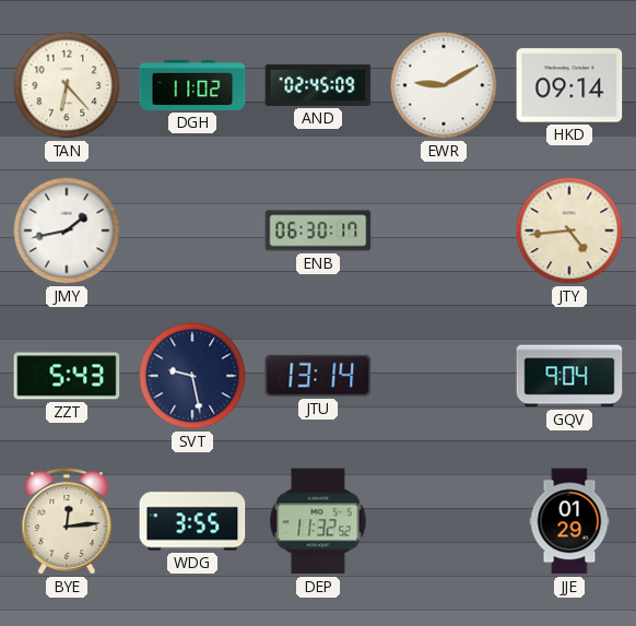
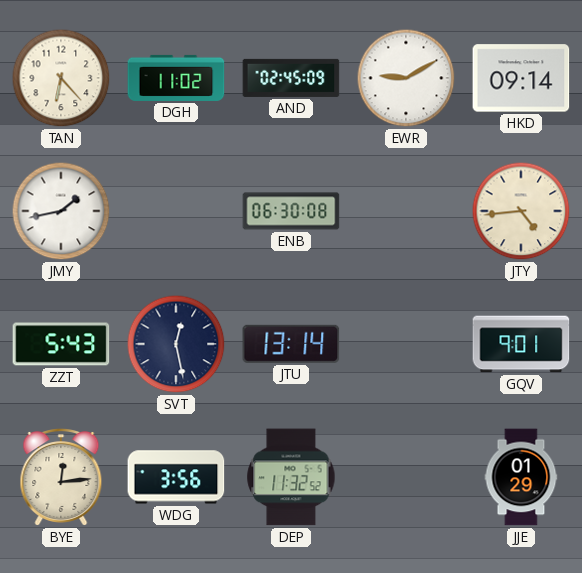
ENB: 06:30:17 -> 06:30:08
SVT: 9:28 -> 12:28
GQV: 9:04 -> 9:01
WDG: 3:55 -> 3:56
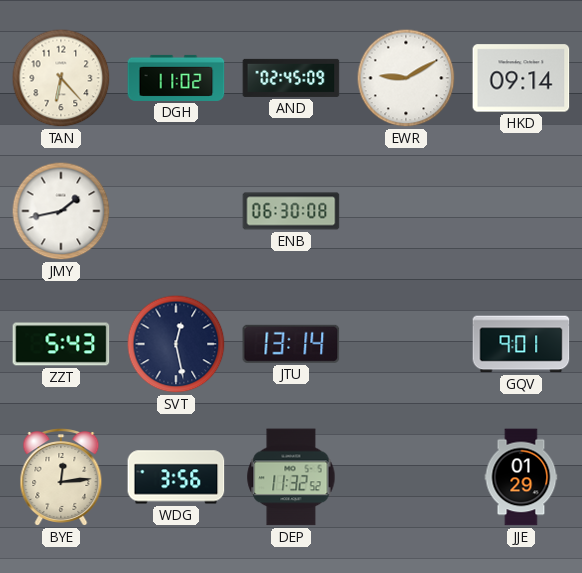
JTY: 4:44 -> none
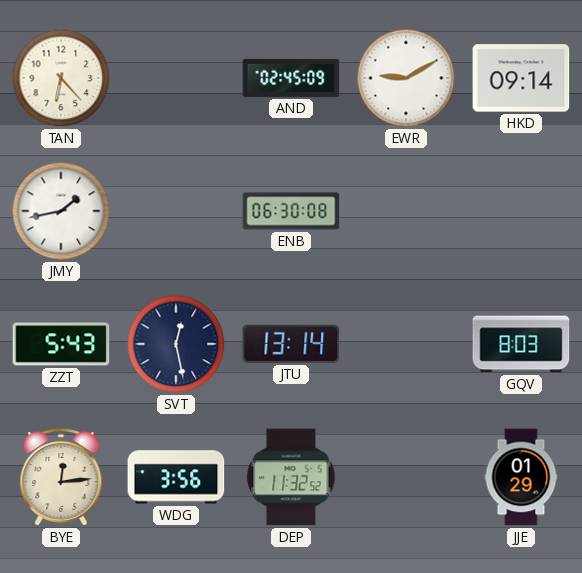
DGH: 11:02 -> none
GQV: 9:01 -> 8:03
